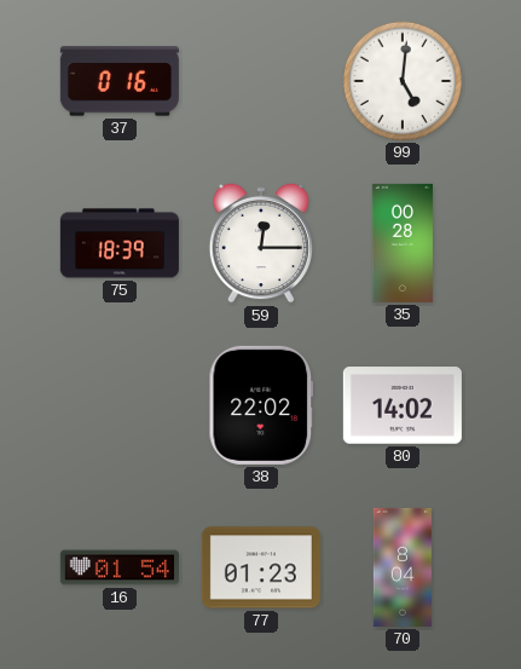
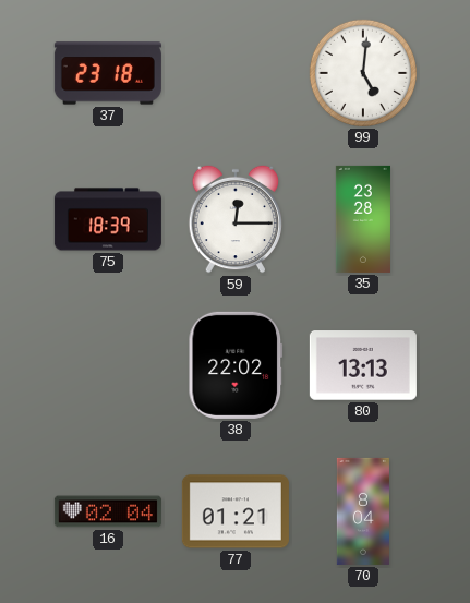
37: 0:16 -> 23:18
35: 00:28 -> 23:28
80: 14:02 -> 13:13
16: 01:54 -> 02:04
77: 01:23 -> 01:21
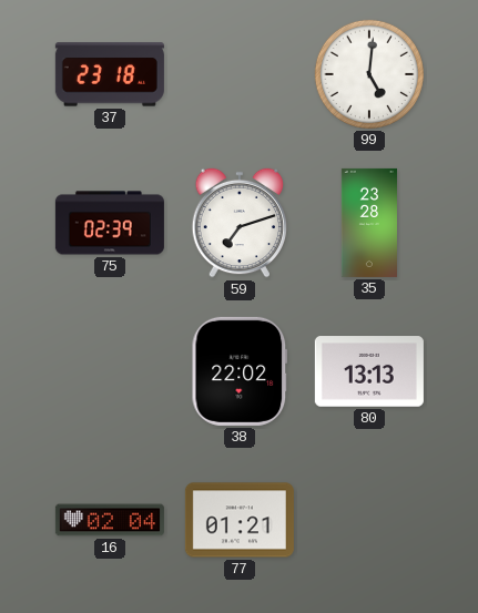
75: 18:39 -> 02:39
59: 12:15 -> 7:12
70: 8:04 -> none
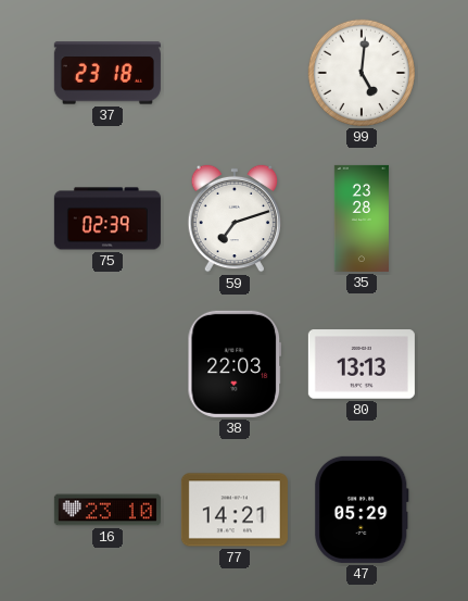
38: 22:02 -> 22:03
16: 02:04 -> 23:10
77: 01:21 -> 14:21
47: none -> 05:29
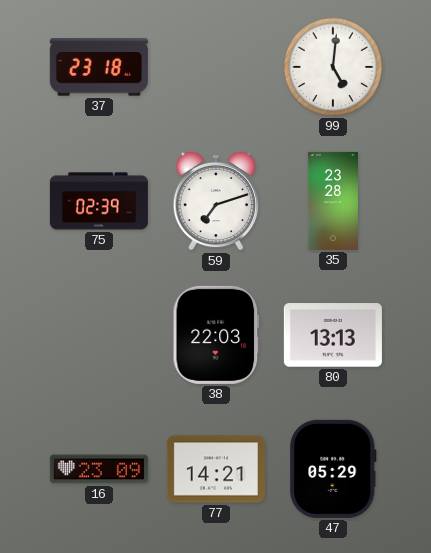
16: 23:10 -> 23:09
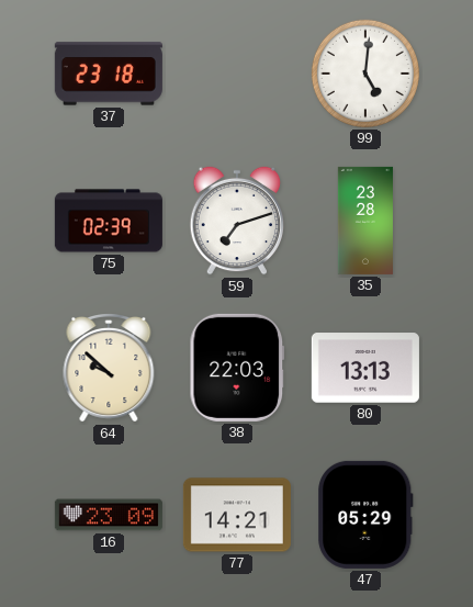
64: none -> 9:52
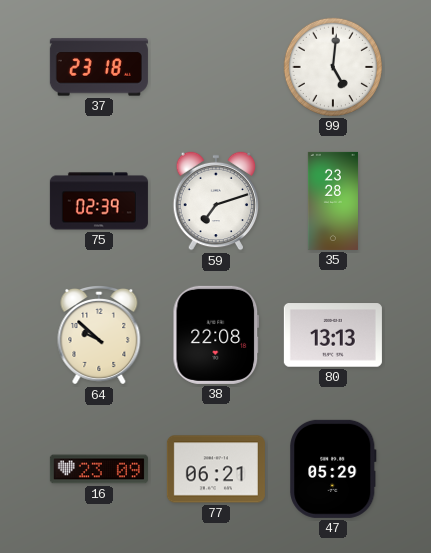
38: 22:03 -> 22:08
77: 14:21 -> 06:21
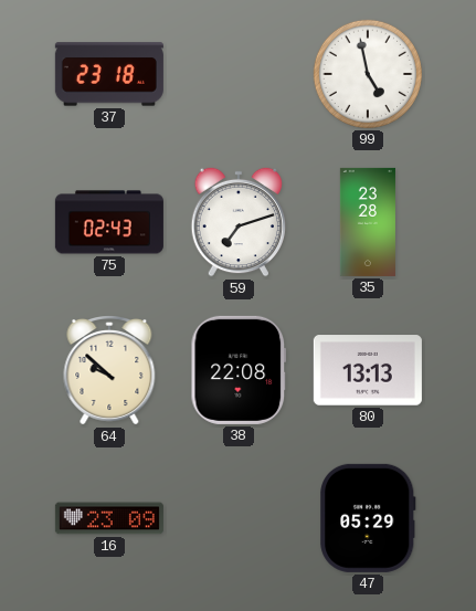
99: 5:01 -> 4:58
75: 02:39 -> 02:43
77: 06:21 -> none
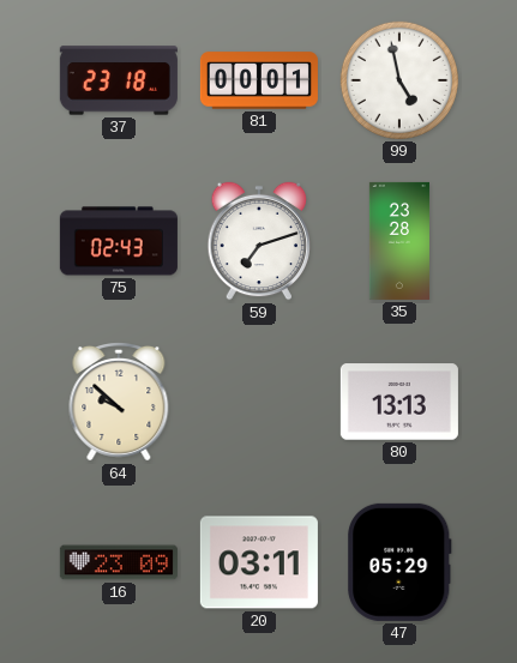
81: none -> 00:01
38: 22:08 -> none
20: none -> 03:11
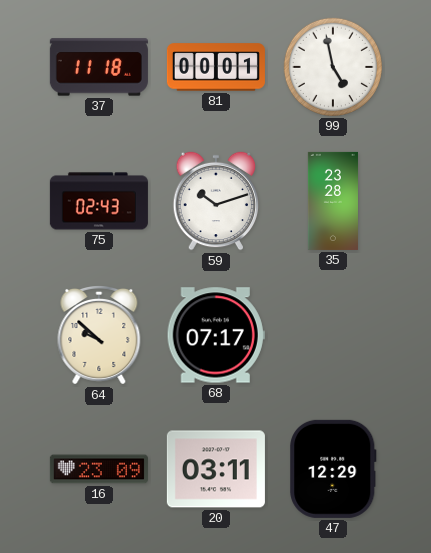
37: 23:18 -> 11:18
59: 7:12 -> 10:12
68: none -> 07:17
80: 13:13 -> none
47: 05:29 -> 12:29
